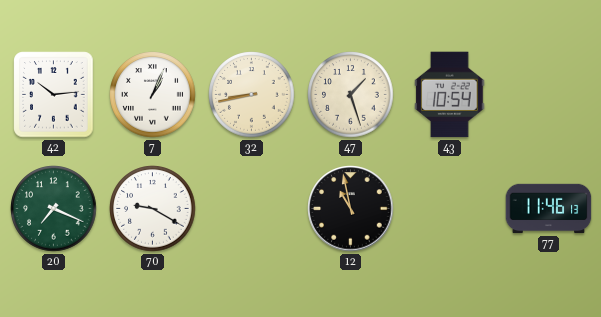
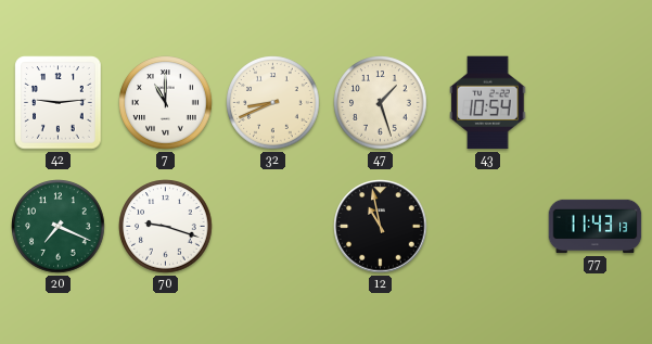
42: 10:14 -> 9:14
7: 1:04 -> 11:00
32: 8:43 -> 8:41
70: 9:20 -> 9:18
77: 11:46 -> 11:43
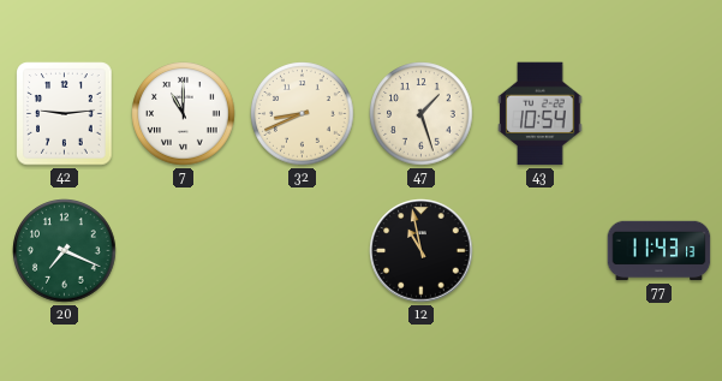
70: 9:18 -> none
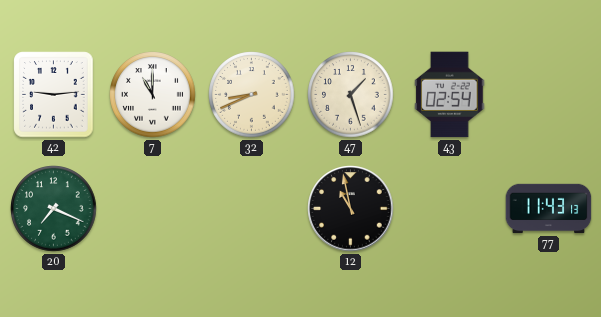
43: 10:54 -> 02:54
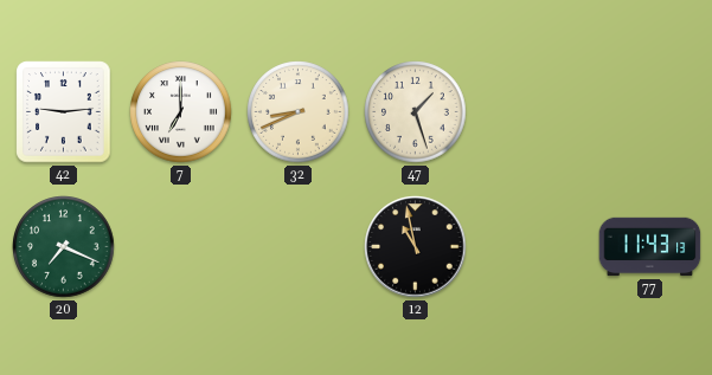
7: 11:00 -> 7:00
43: 02:54 -> none
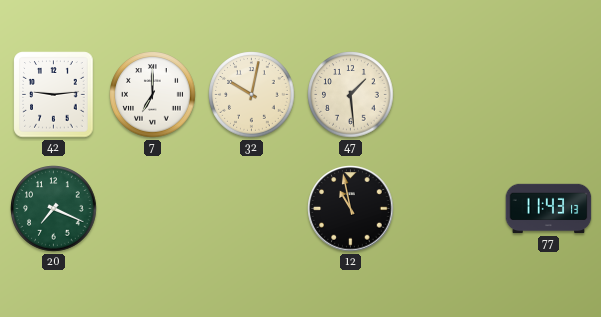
32: 8:41 -> 10:02
47: 1:27 -> 1:29
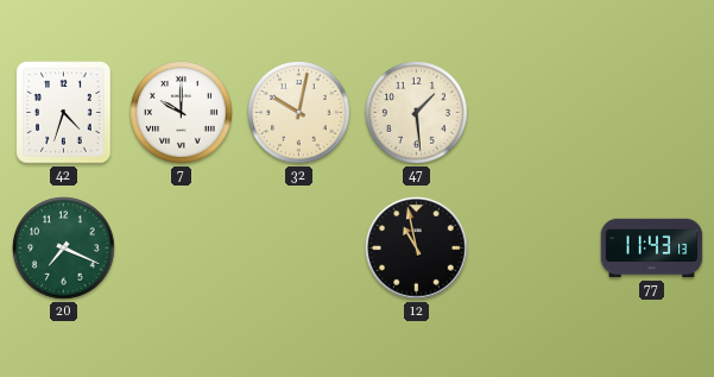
42: 9:14 -> 4:33
7: 7:00 -> 10:00
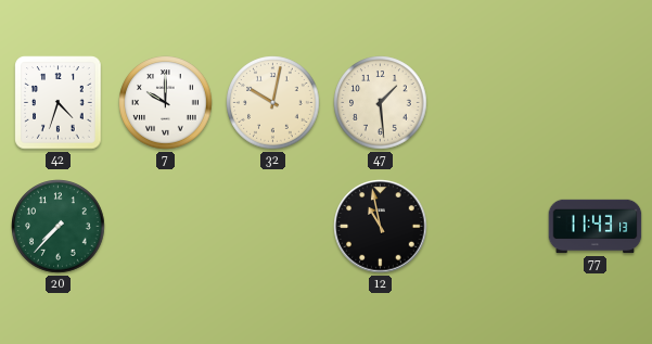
20: 7:19 -> 7:37
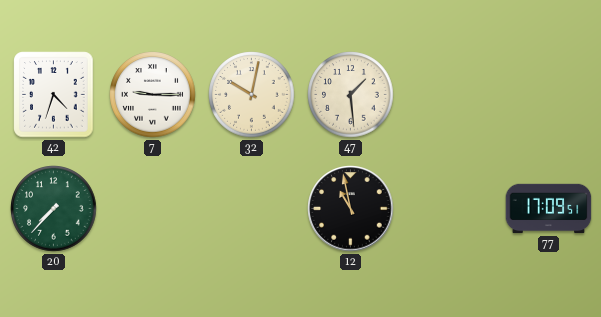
7: 10:00 -> 9:15
77: 11:43 -> 17:09
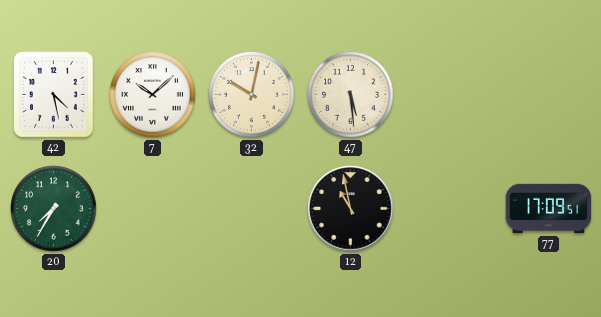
42: 4:33 -> 4:28
7: 9:15 -> 10:08
47: 1:29 -> 5:29
20: 7:37 -> 7:35
